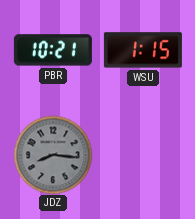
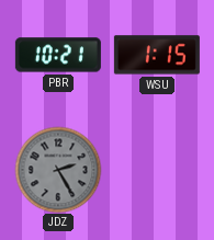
JDZ: 8:16 -> 2:25
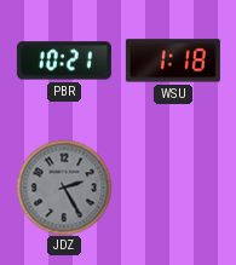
WSU: 1:15 -> 1:18
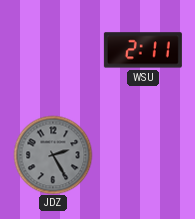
PBR: 10:21 -> none
WSU: 1:18 -> 2:11
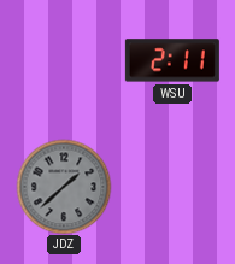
JDZ: 2:25 -> 1:38
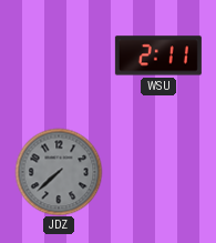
JDZ: 1:38 -> 7:38
